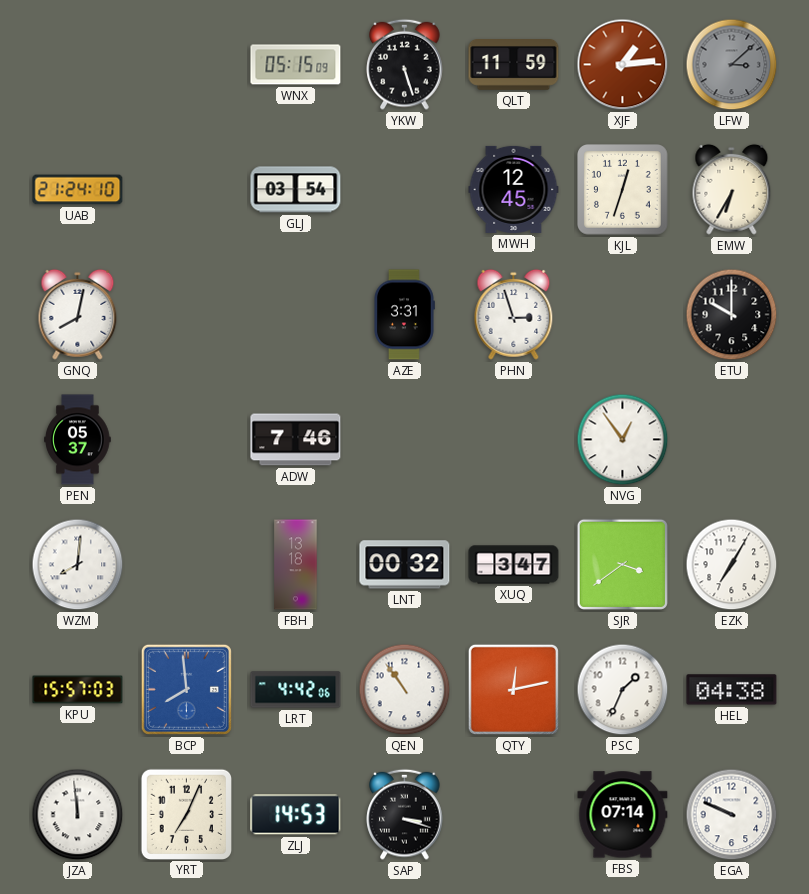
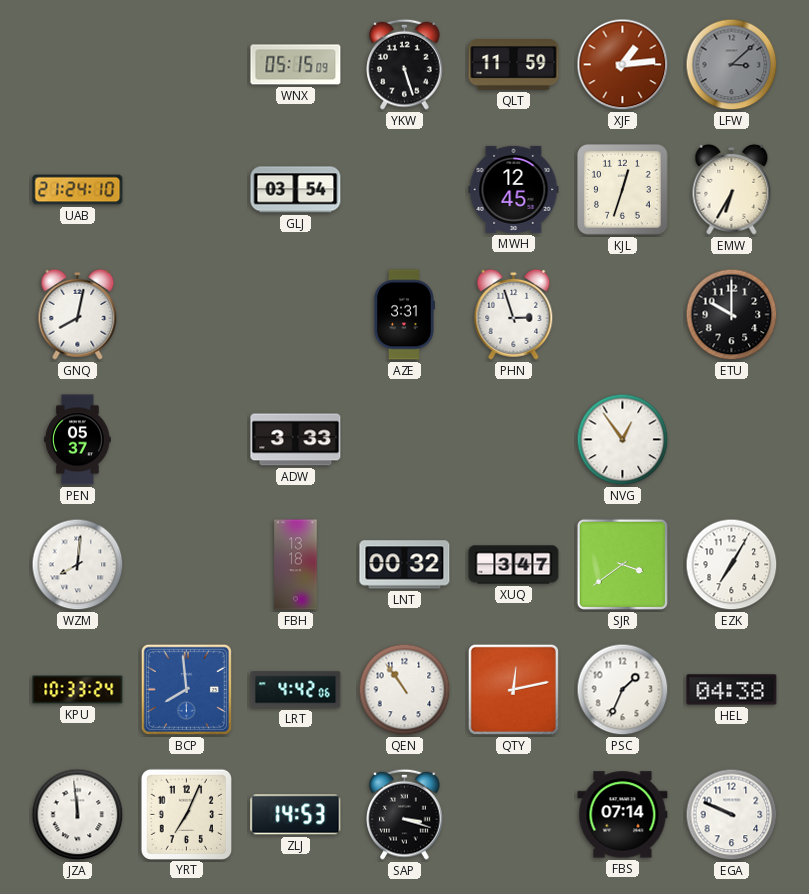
ADW: 7:46 -> 3:33
KPU: 15:57 -> 10:33
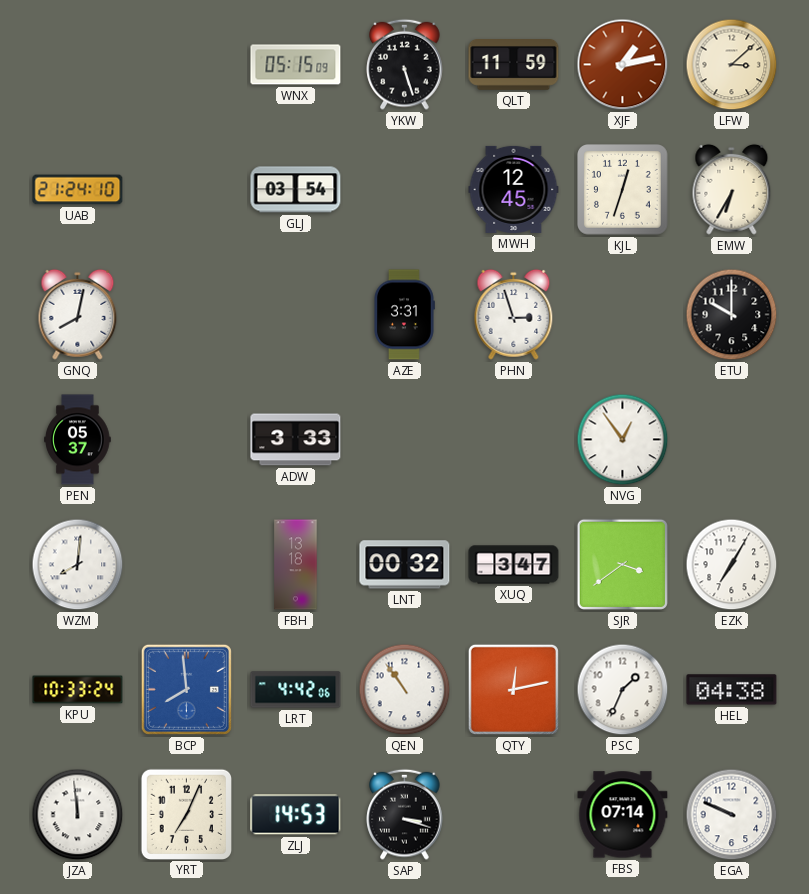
XJF: 1:14 -> 1:13
LFW dial: grey -> cream
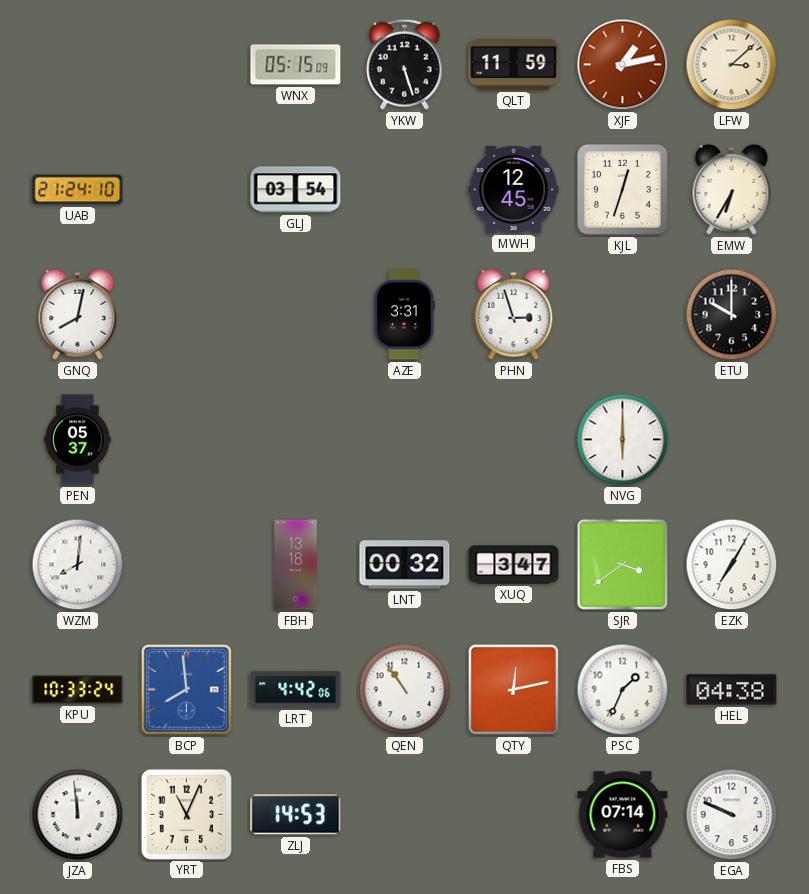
ADW: 3:33 -> none
NVG: 12:54 -> 6:00
YRT: 7:04 -> 11:04
SAP: 3:18 -> none
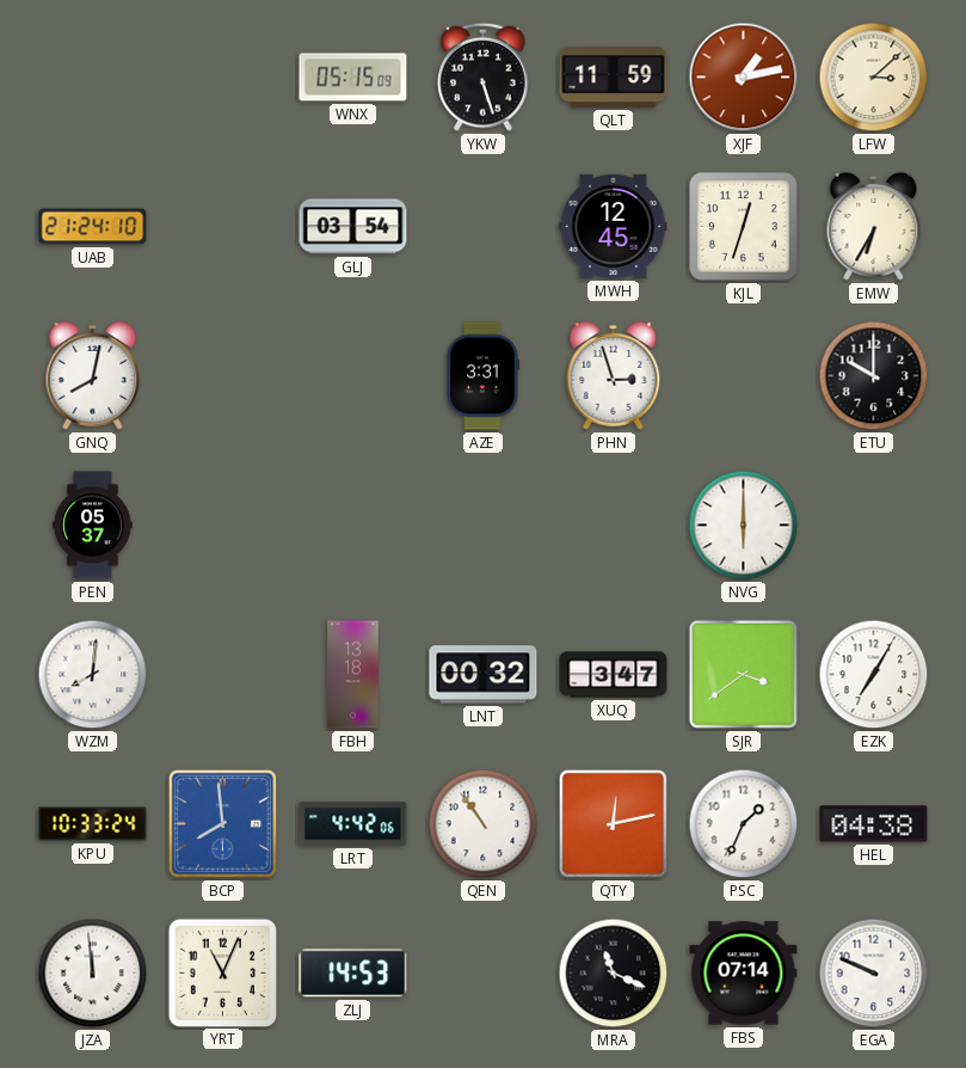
MRA: none -> 11:19
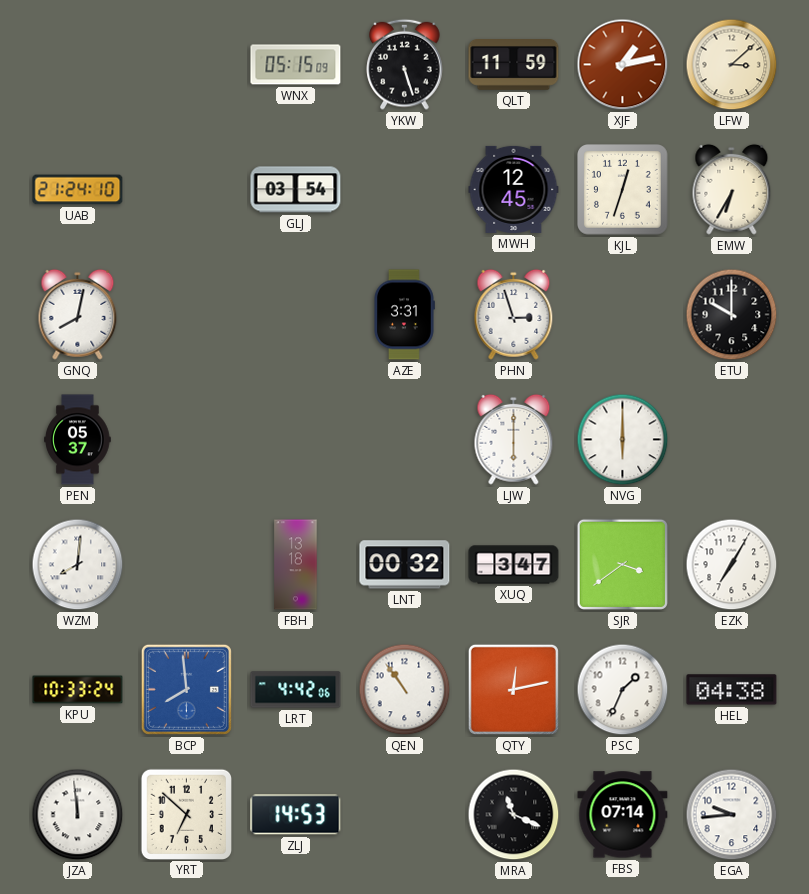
LJW: none -> 6:00
YRT: 11:04 -> 6:52
EGA: 9:49 -> 9:44
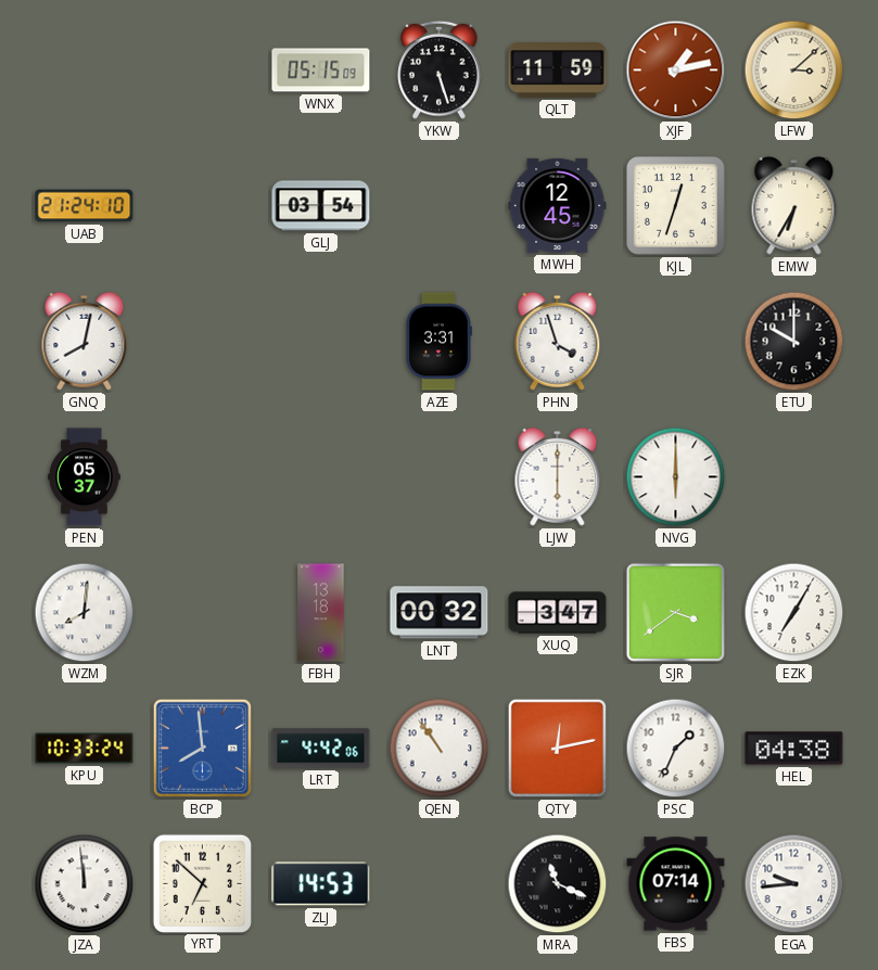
PHN: 2:57 -> 3:57
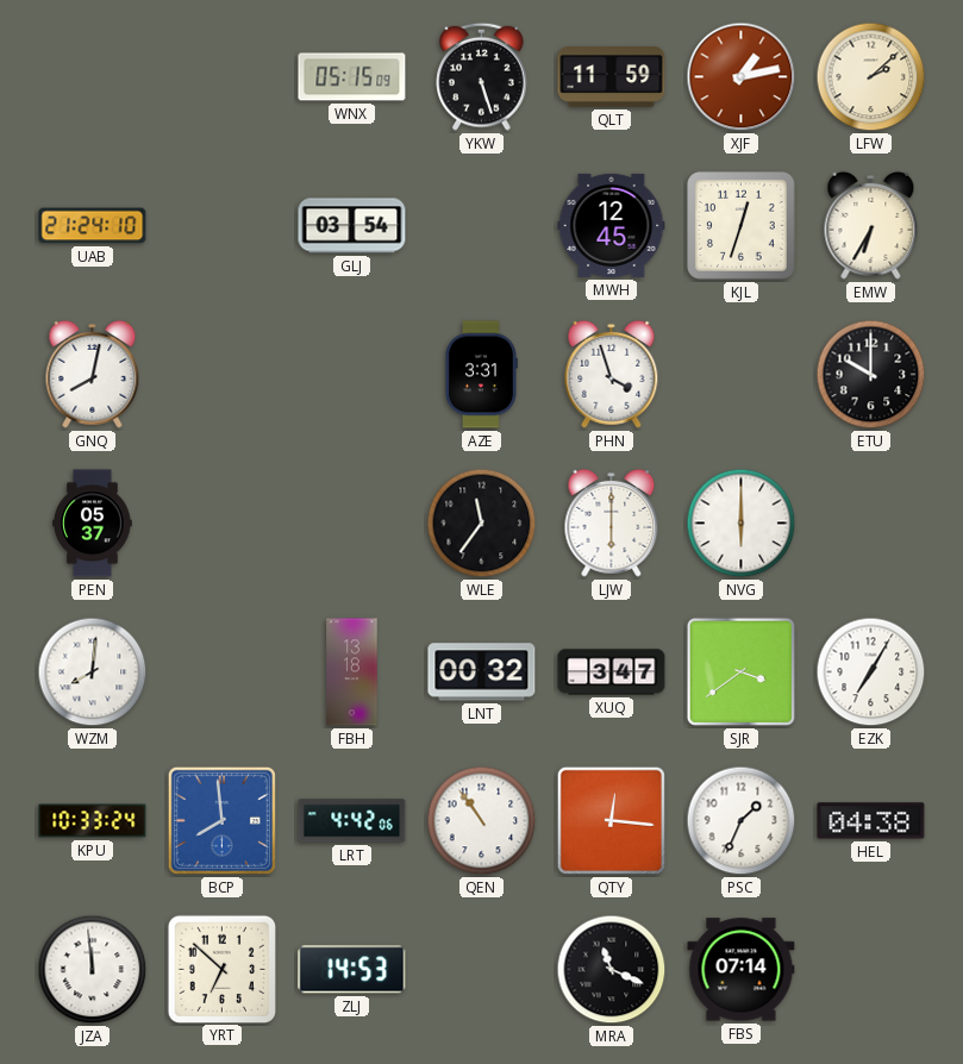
LFW: 3:08 -> 2:08
WLE: none -> 11:36
QTY: 12:13 -> 12:16
EGA: 9:44 -> none
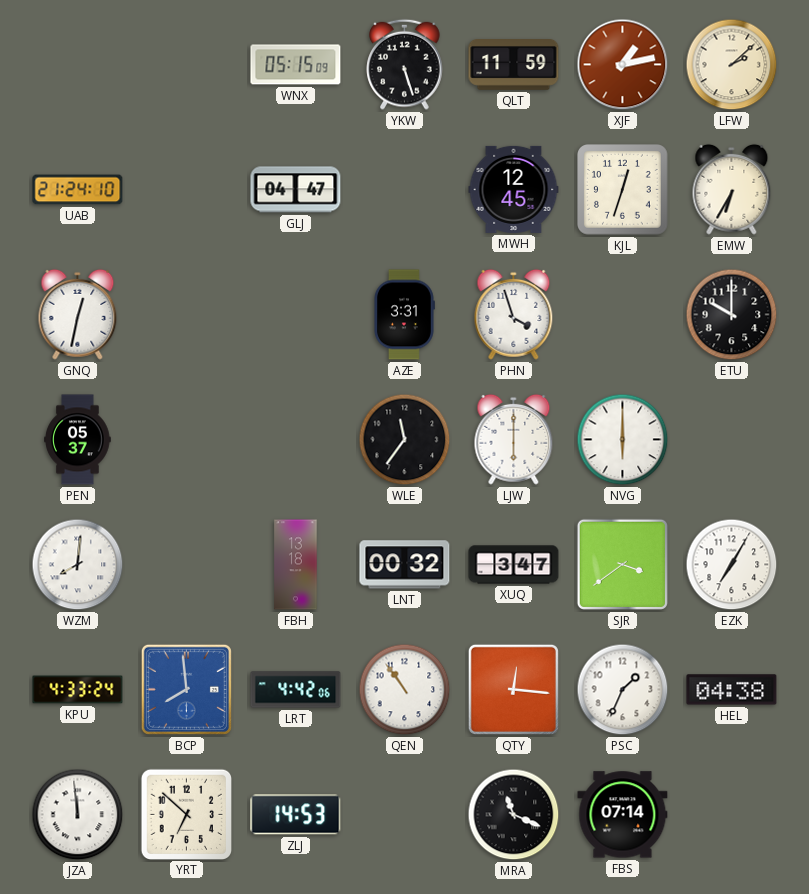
GLJ: 03:54 -> 04:47
GNQ: 8:02 -> 12:32
KPU: 10:33 -> 4:33
